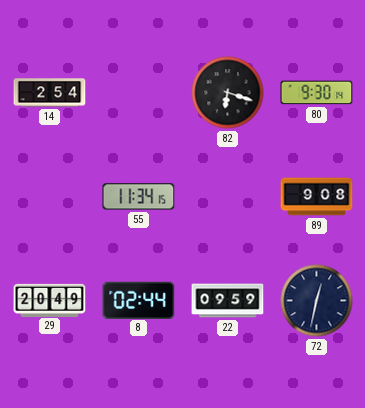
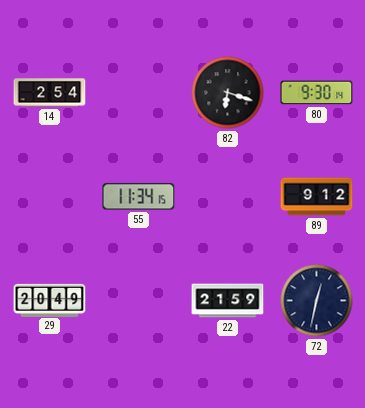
89: 9:08 -> 9:12
8: 02:44 -> none
22: 09:59 -> 21:59
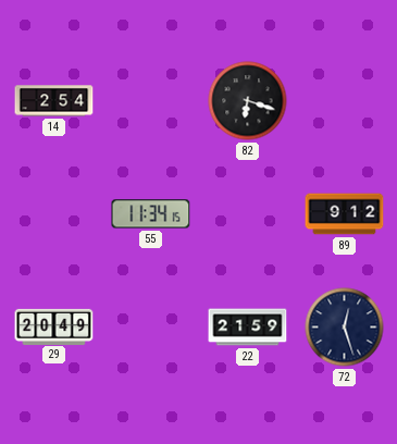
80: 9:30 -> none
72: 12:32 -> 12:27
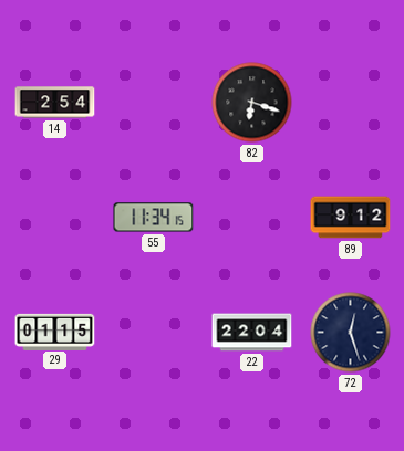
29: 20:49 -> 01:15
22: 21:59 -> 22:04
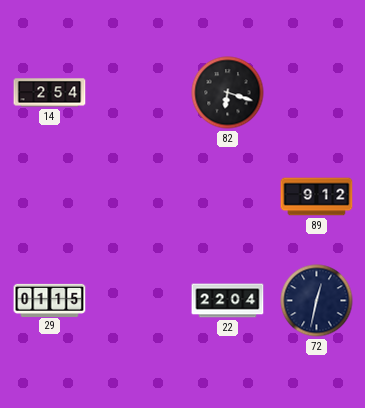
55: 11:34 -> none
72: 12:27 -> 12:32
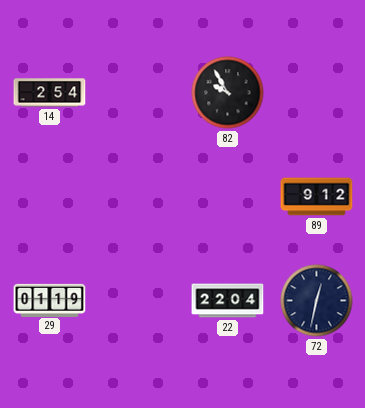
82: 6:18 -> 9:55
29: 01:15 -> 01:19
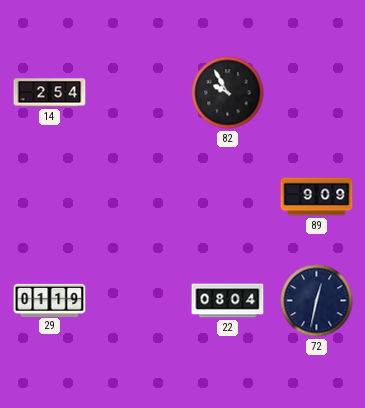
89: 9:12 -> 9:09
22: 22:04 -> 08:04
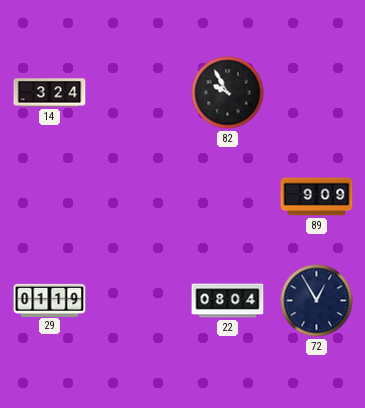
14: 2:54 -> 3:24
72: 12:32 -> 12:55
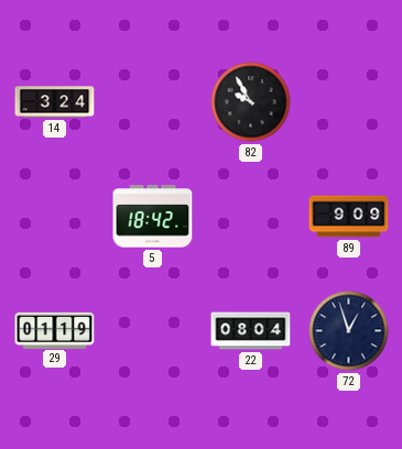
5: none -> 18:42
72: 12:55 -> 12:57
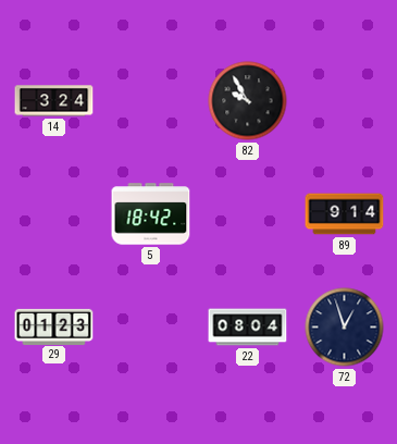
89: 9:09 -> 9:14
29: 01:19 -> 01:23
